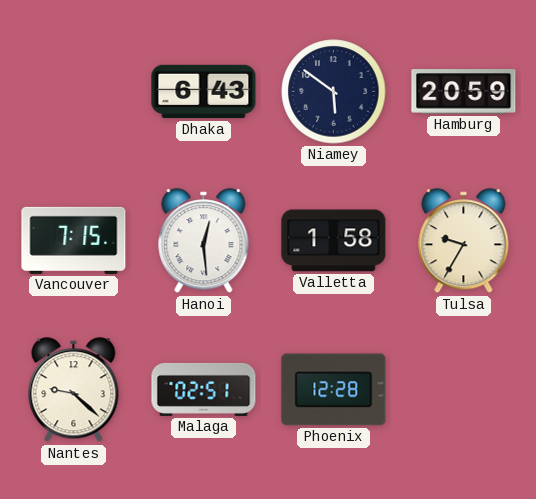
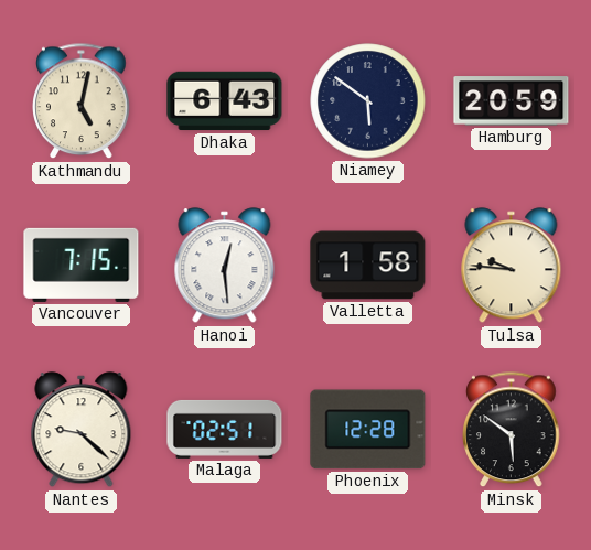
Kathmandu: none -> 5:02
Tulsa: 9:35 -> 9:46
Minsk: none -> 5:51
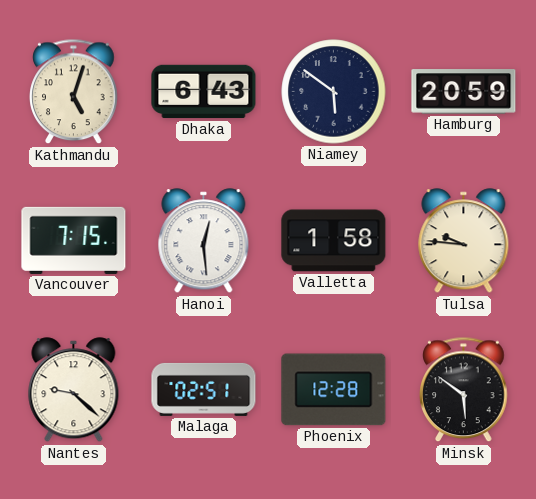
Kathmandu: 5:02 -> 5:03
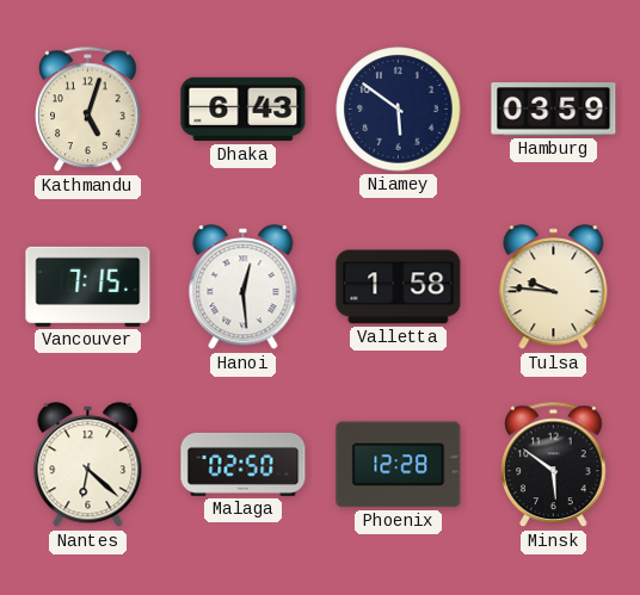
Hamburg: 20:59 -> 03:59
Nantes: 9:22 -> 6:22
Malaga: 02:51 -> 02:50
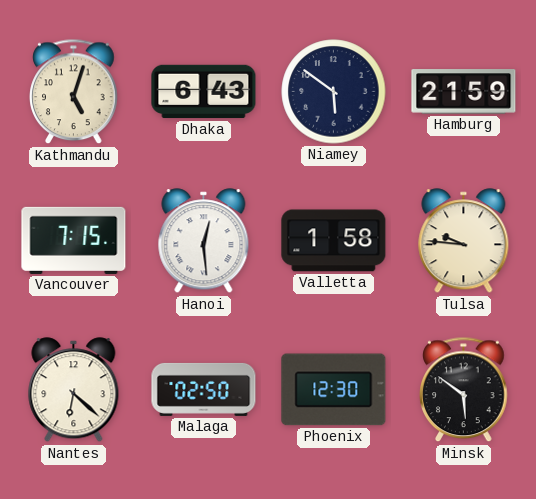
Hamburg: 03:59 -> 21:59
Phoenix: 12:28 -> 12:30
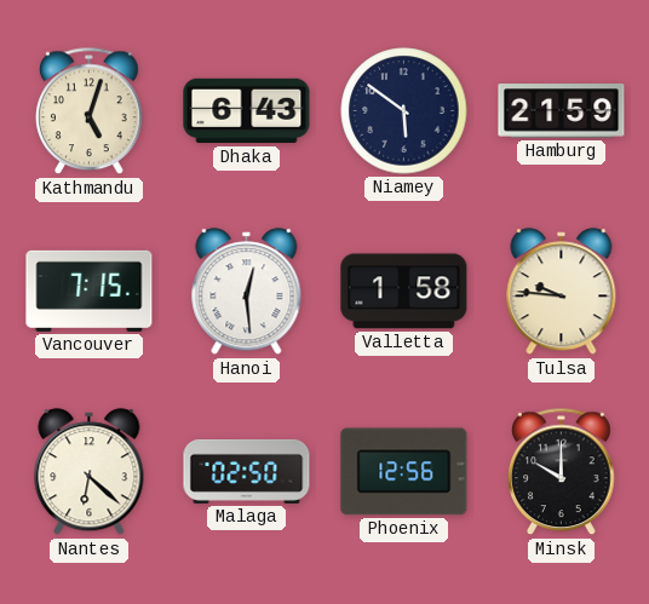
Phoenix: 12:30 -> 12:56
Minsk: 5:51 -> 10:00
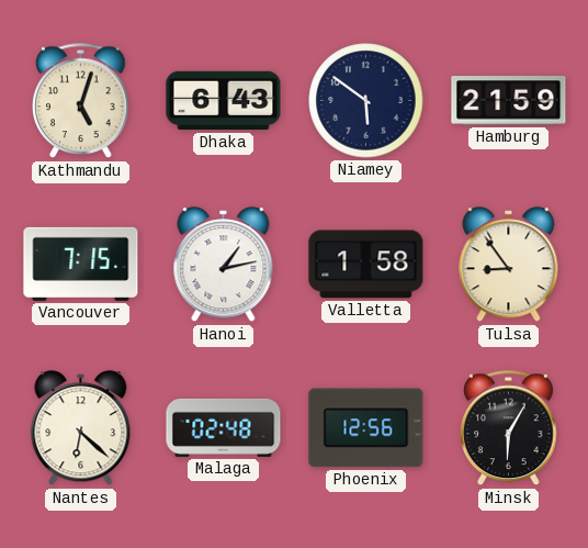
Hanoi: 12:29 -> 1:13
Tulsa: 9:46 -> 8:54
Malaga: 02:50 -> 02:48
Minsk: 10:00 -> 6:05
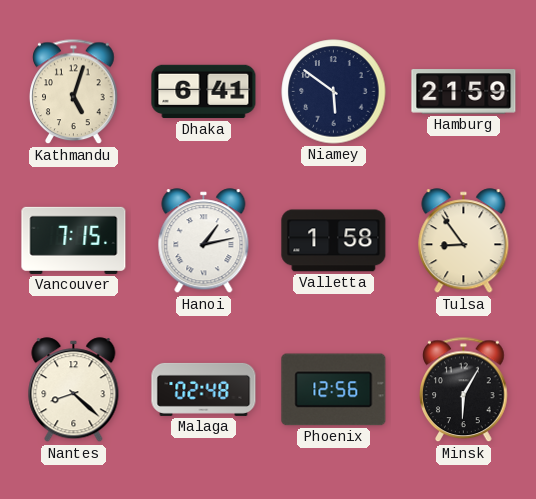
Dhaka: 6:43 -> 6:41
Nantes: 6:22 -> 8:22
